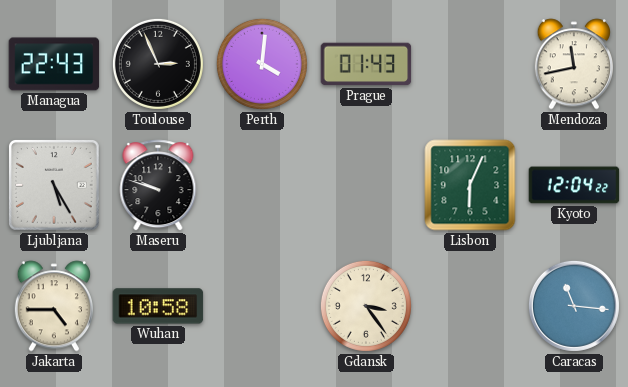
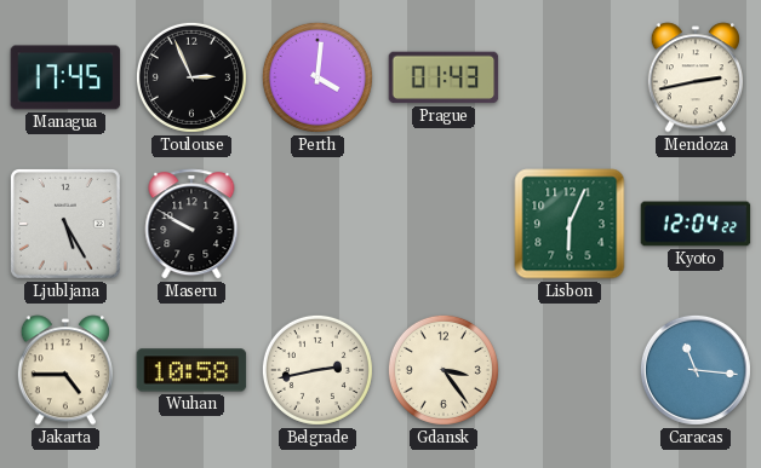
Managua: 22:43 -> 17:45
Mendoza: 11:43 -> 2:43
Maseru: 9:48 -> 9:50
Belgrade: none -> 2:43
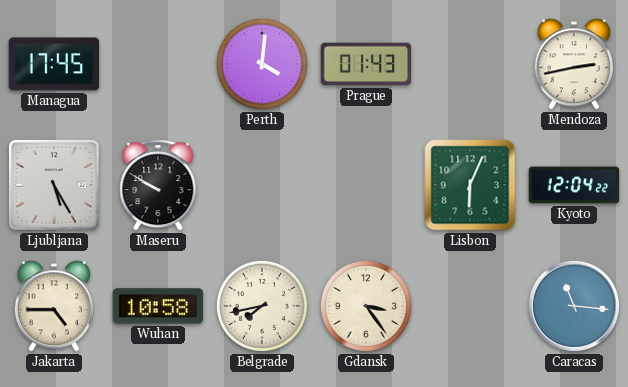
Toulouse: 2:56 -> none
Belgrade: 2:43 -> 7:43
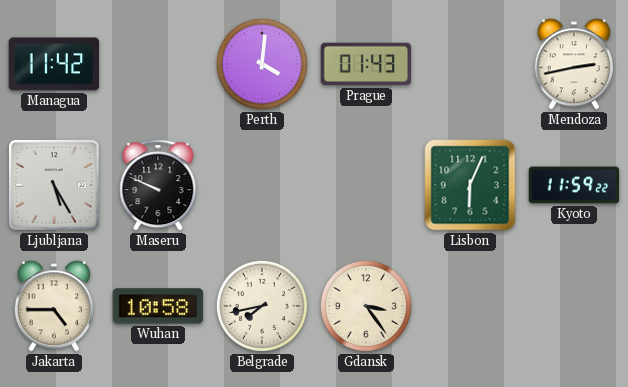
Managua: 17:45 -> 11:42
Maseru: 9:50 -> 9:49
Kyoto: 12:04 -> 11:59
Caracas: 11:16 -> none
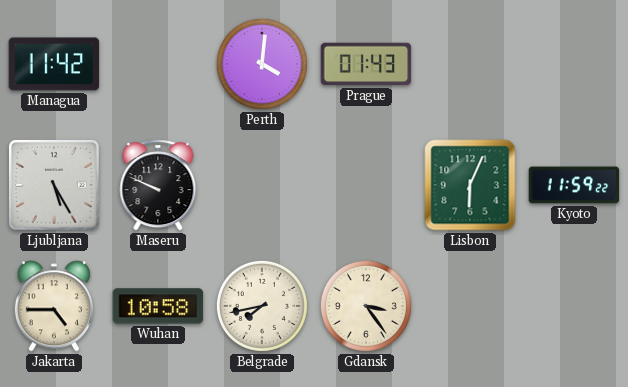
Mendoza: 2:43 -> none
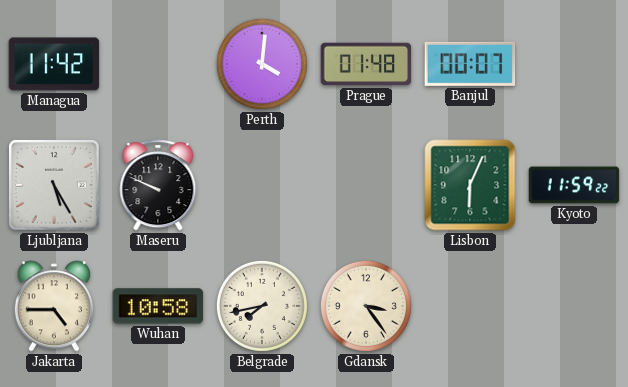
Prague: 01:43 -> 01:48
Banjul: none -> 00:07
